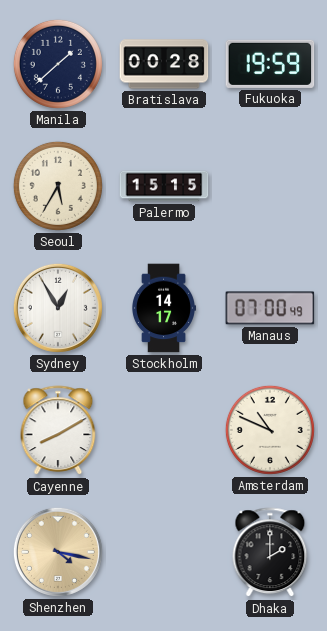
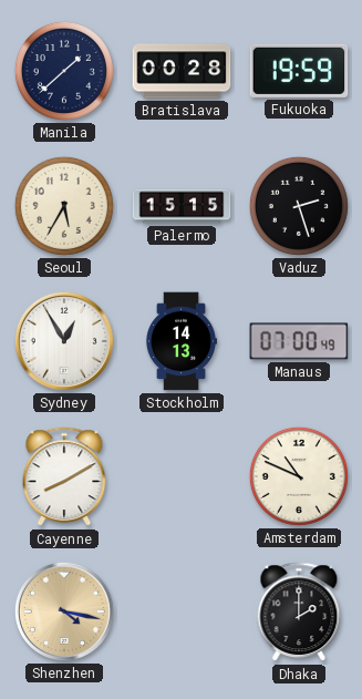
Vaduz: none -> 2:27
Stockholm: 14:17 -> 14:13
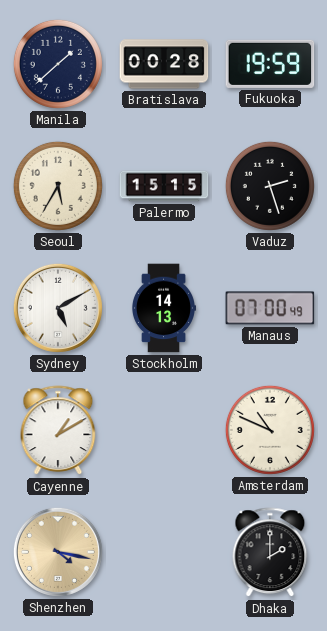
Sydney: 12:55 -> 5:10
Cayenne: 8:10 -> 1:10
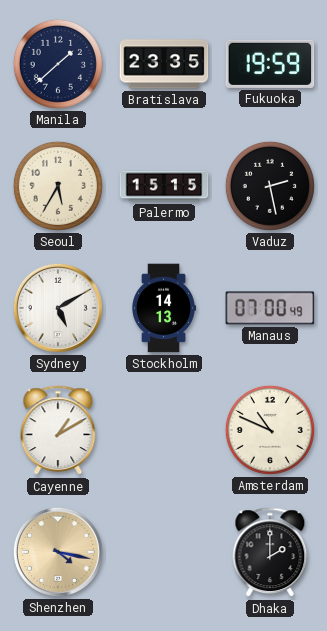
Bratislava: 00:28 -> 23:35
Vaduz: 2:27 -> 2:28
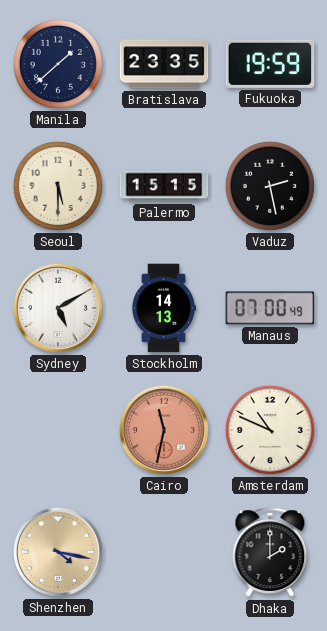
Seoul: 5:35 -> 5:30
Cayenne: 1:10 -> none
Cairo: none -> 11:32
